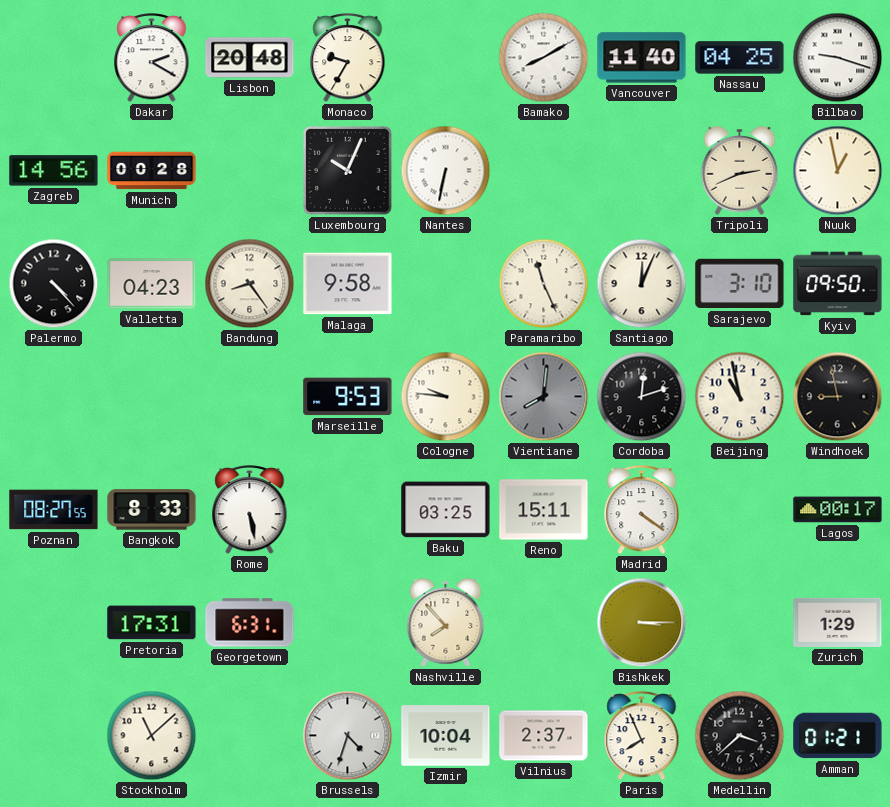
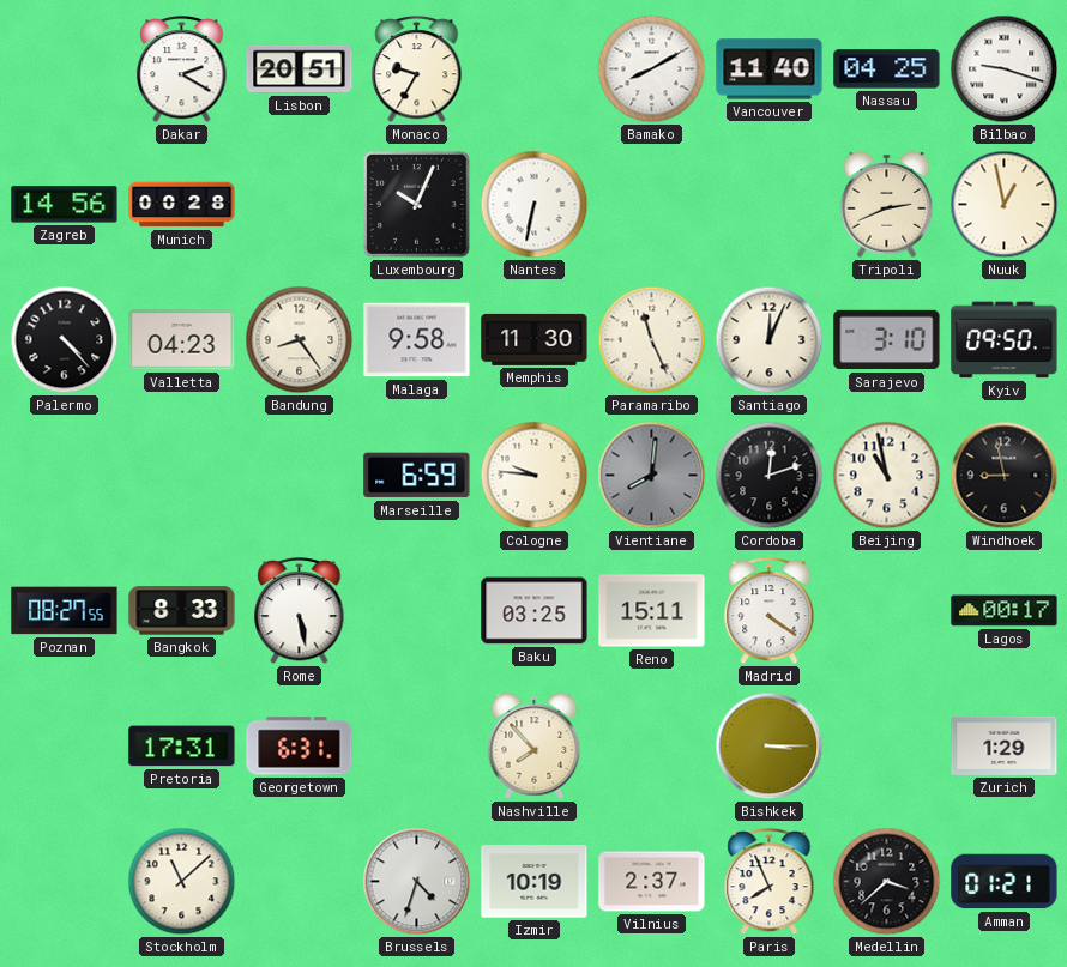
Lisbon: 20:48 -> 20:51
Memphis: none -> 11:30
Marseille: 9:53 -> 6:59
Izmir: 10:04 -> 10:19
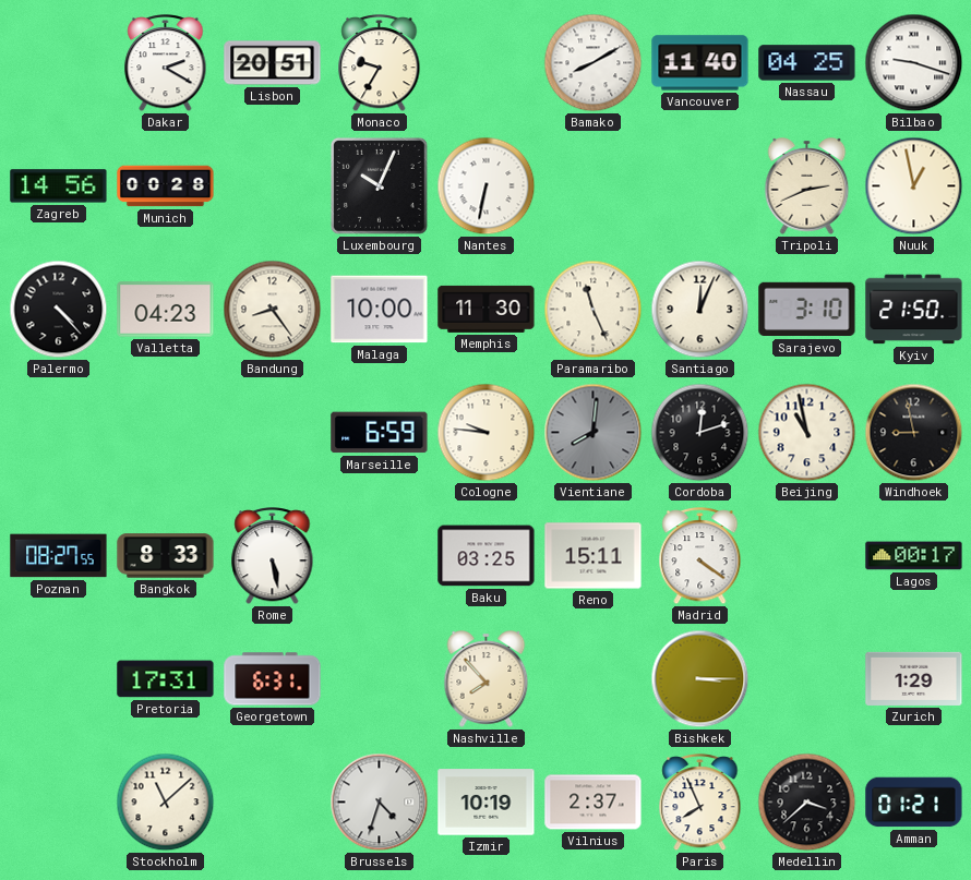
Malaga: 9:58 -> 10:00
Kyiv: 09:50 -> 21:50
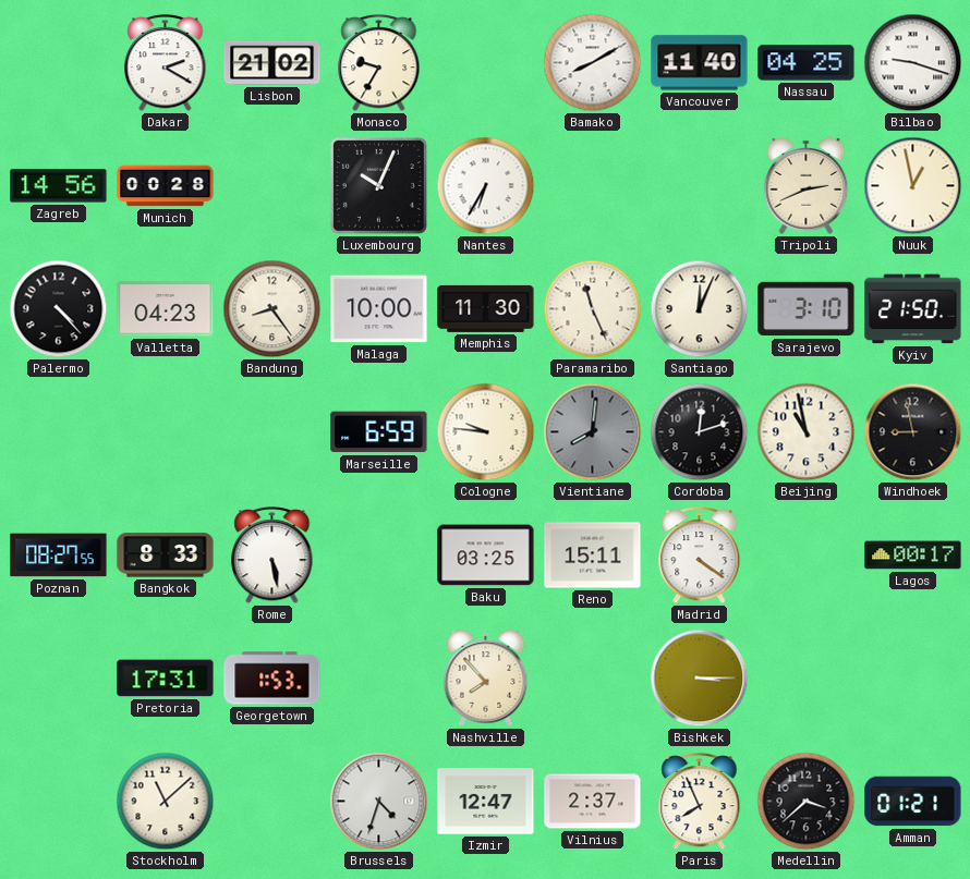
Lisbon: 20:51 -> 21:02
Nantes: 6:32 -> 6:35
Georgetown: 6:31 -> 1:53
Zurich: 1:29 -> none
Izmir: 10:19 -> 12:47
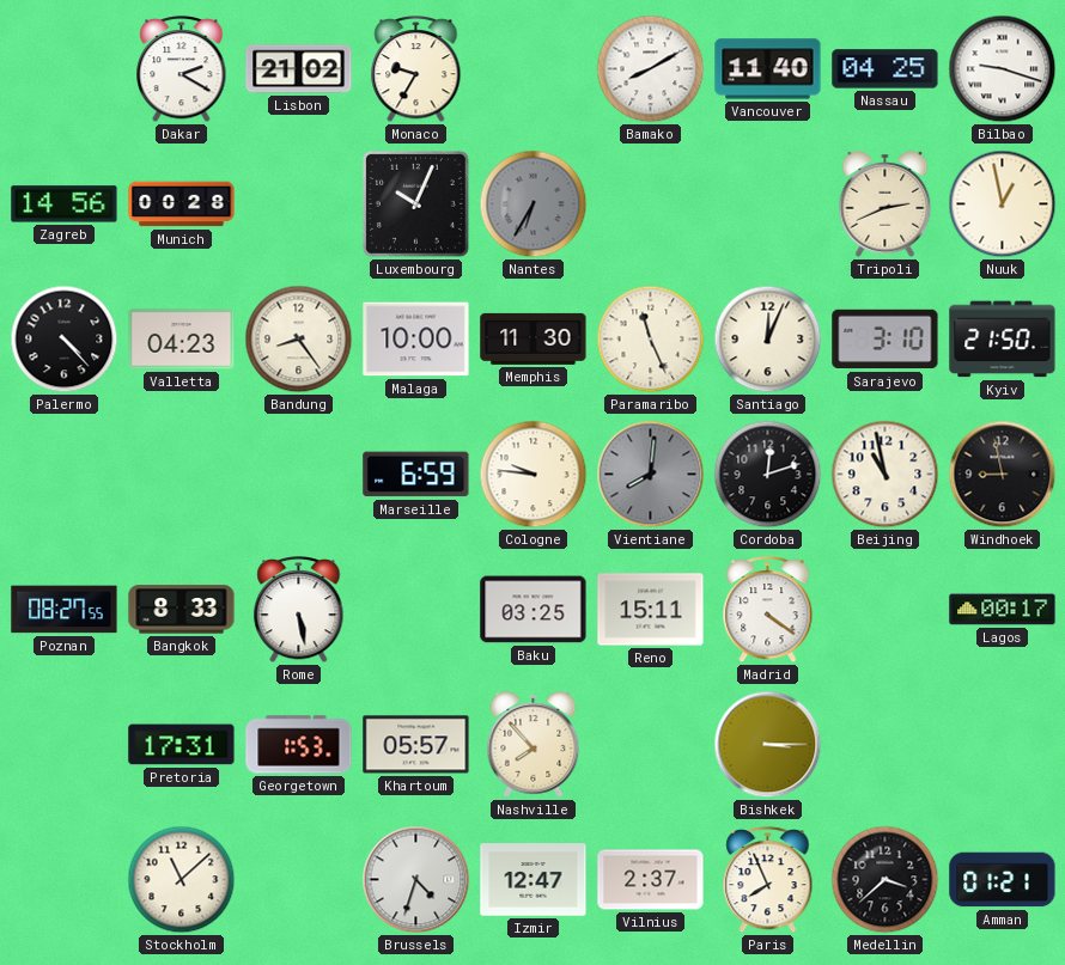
Nantes dial: white -> grey
Khartoum: none -> 05:57
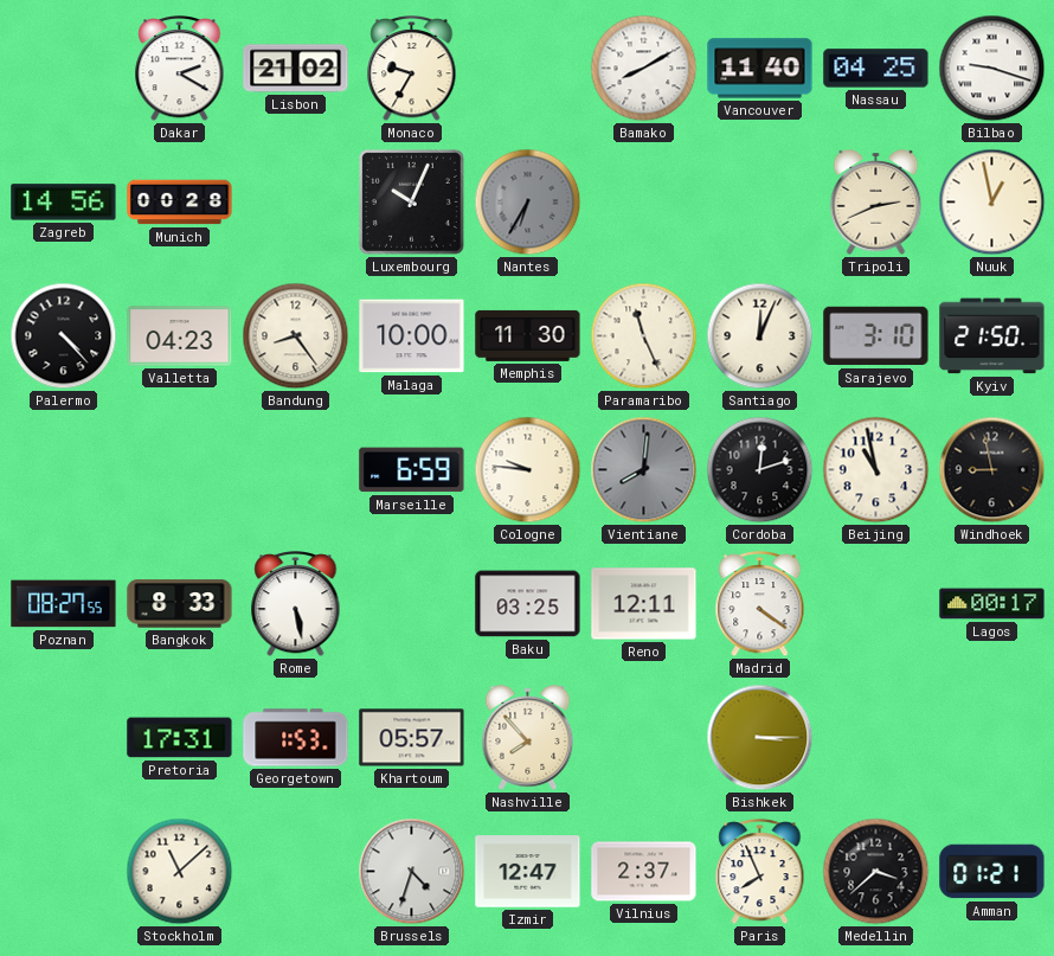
Reno: 15:11 -> 12:11
